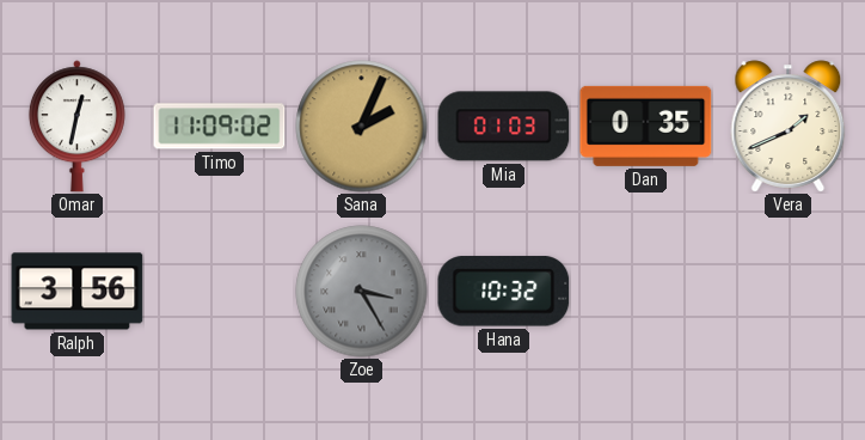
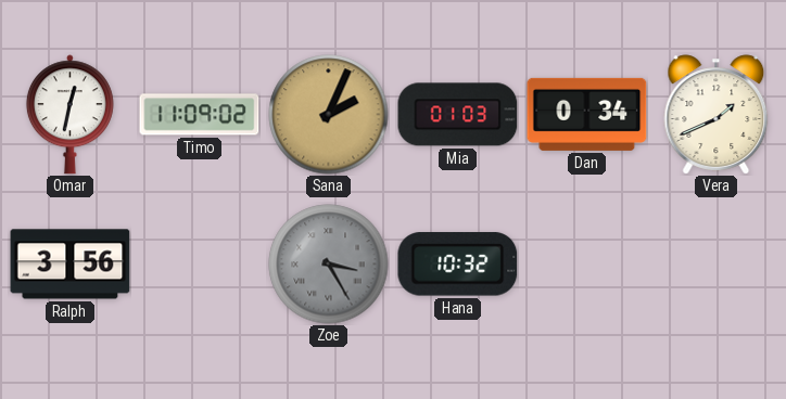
Dan: 0:35 -> 0:34
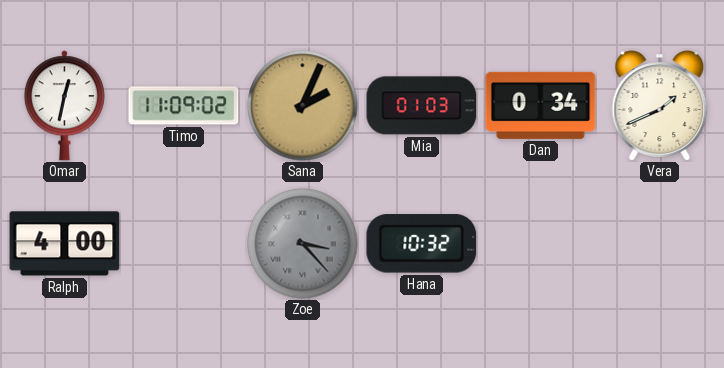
Ralph: 3:56 -> 4:00
Zoe: 3:25 -> 3:23
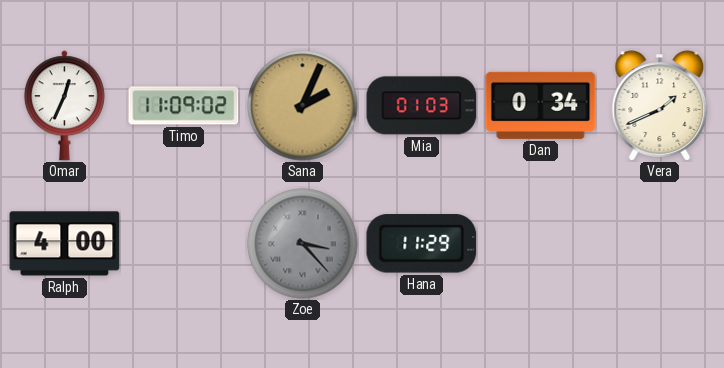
Omar: 12:32 -> 12:34
Hana: 10:32 -> 11:29
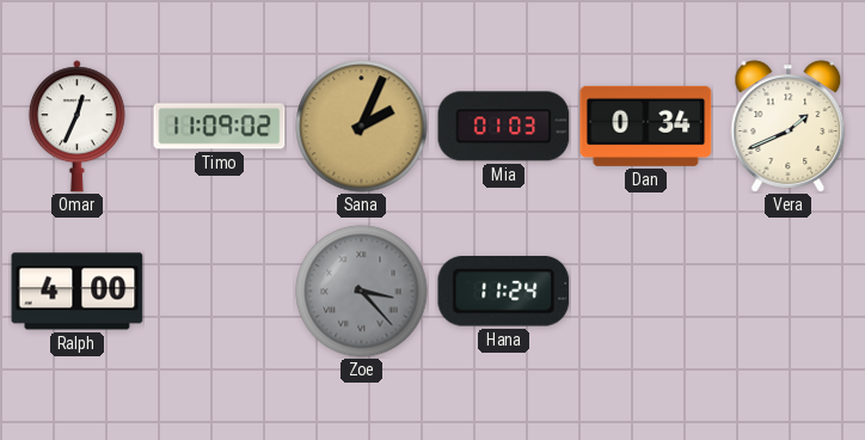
Hana: 11:29 -> 11:24
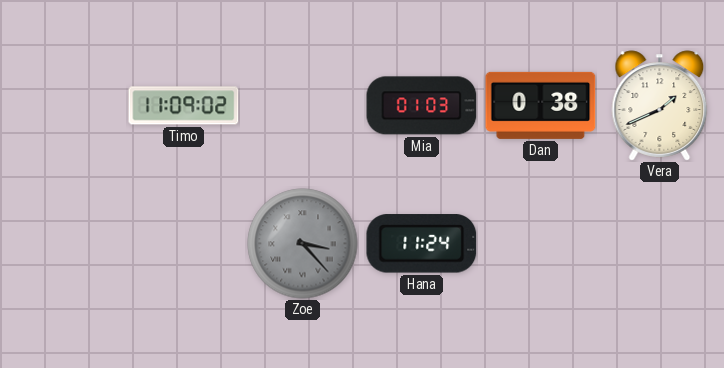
Omar: 12:34 -> none
Sana: 2:04 -> none
Dan: 0:34 -> 0:38
Ralph: 4:00 -> none
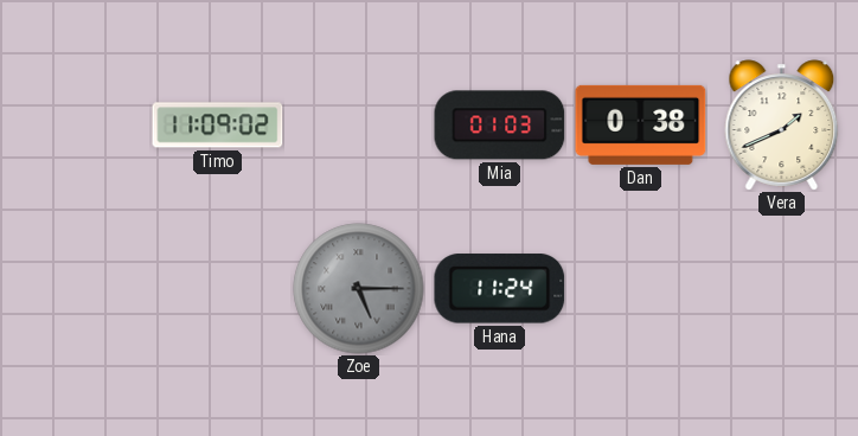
Zoe: 3:23 -> 5:15
